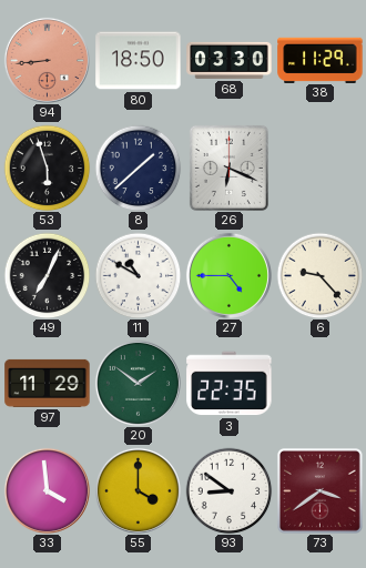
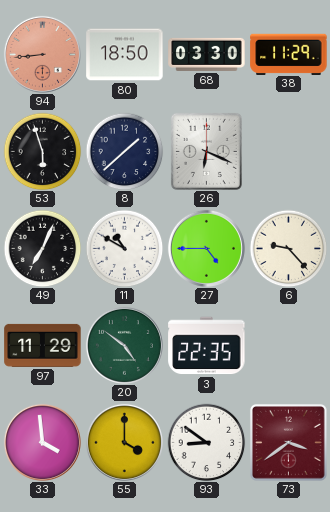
20: 1:51 -> 4:51
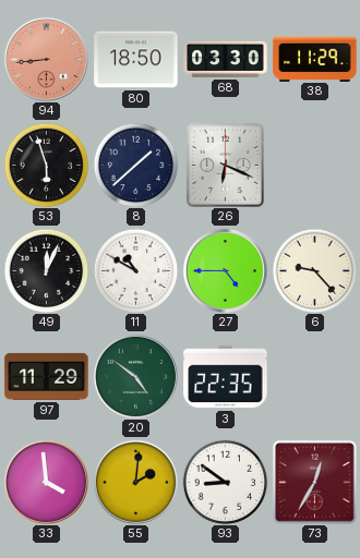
49: 7:04 -> 12:04
55: 4:00 -> 2:01
73: 3:39 -> 12:35
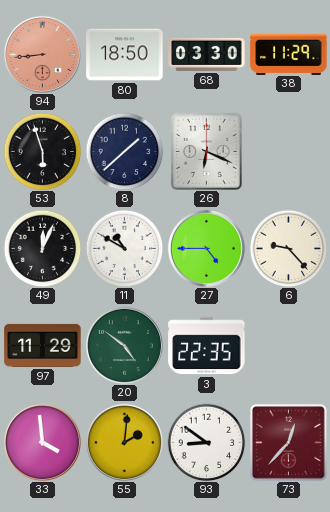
73: 12:35 -> 12:37
